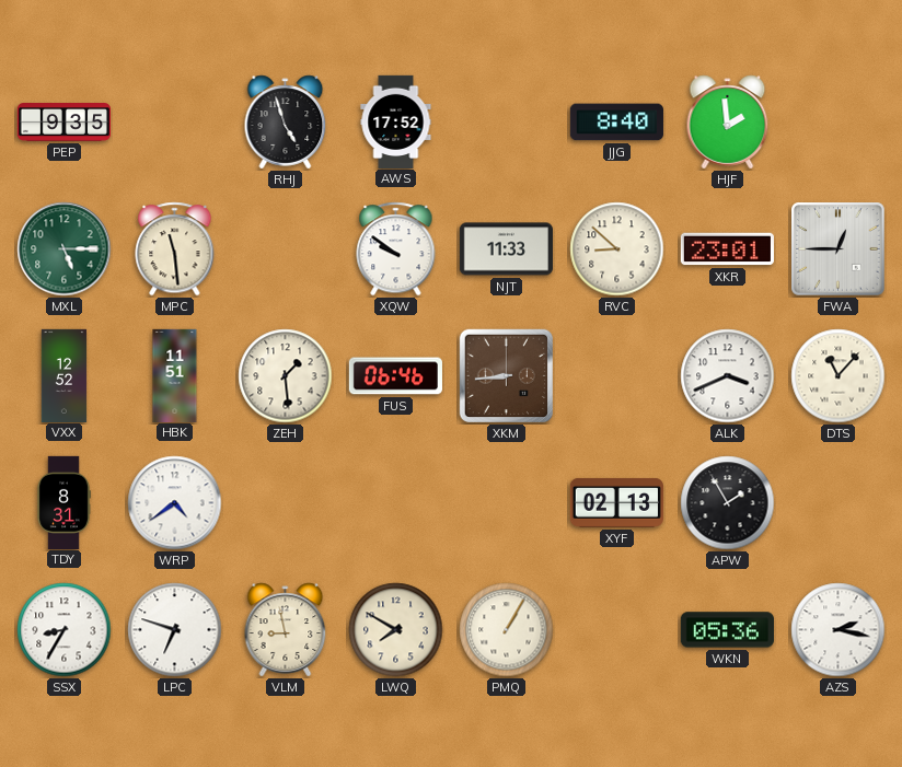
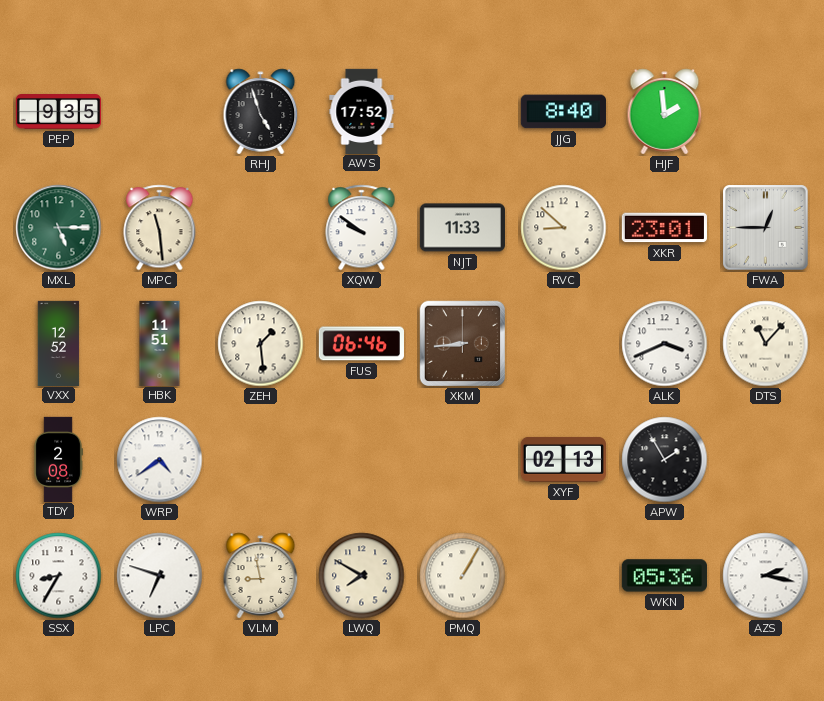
TDY: 8:31 -> 2:08
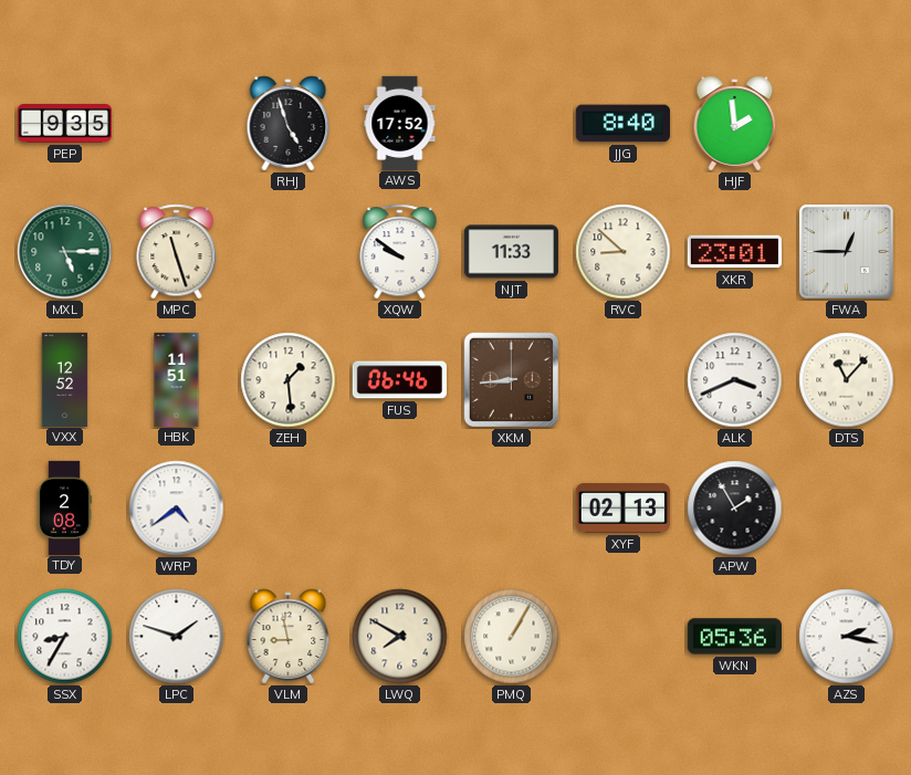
MPC: 11:29 -> 11:27
LPC: 6:48 -> 1:48
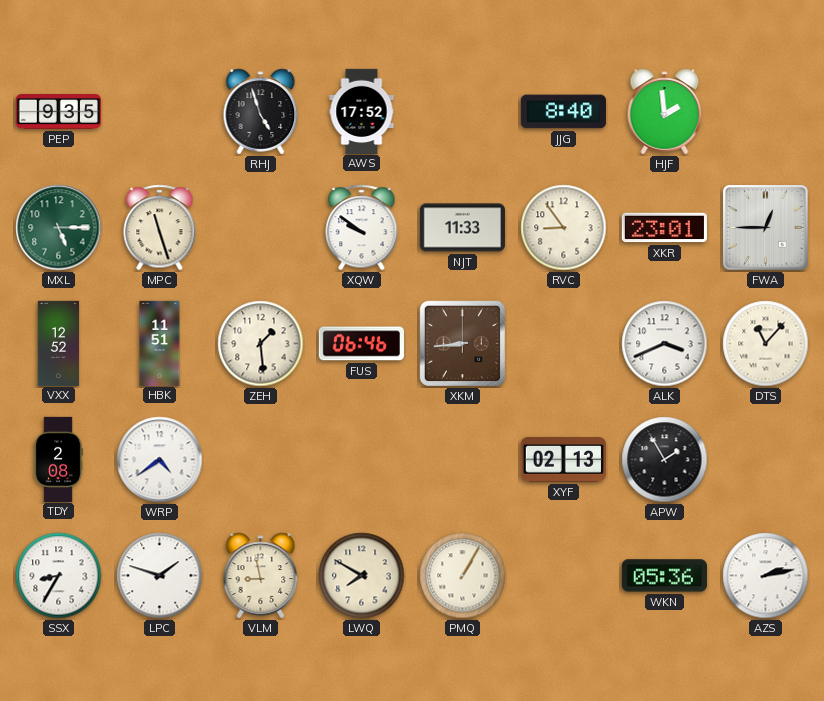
RVC: 8:52 -> 8:54
AZS: 2:17 -> 2:13
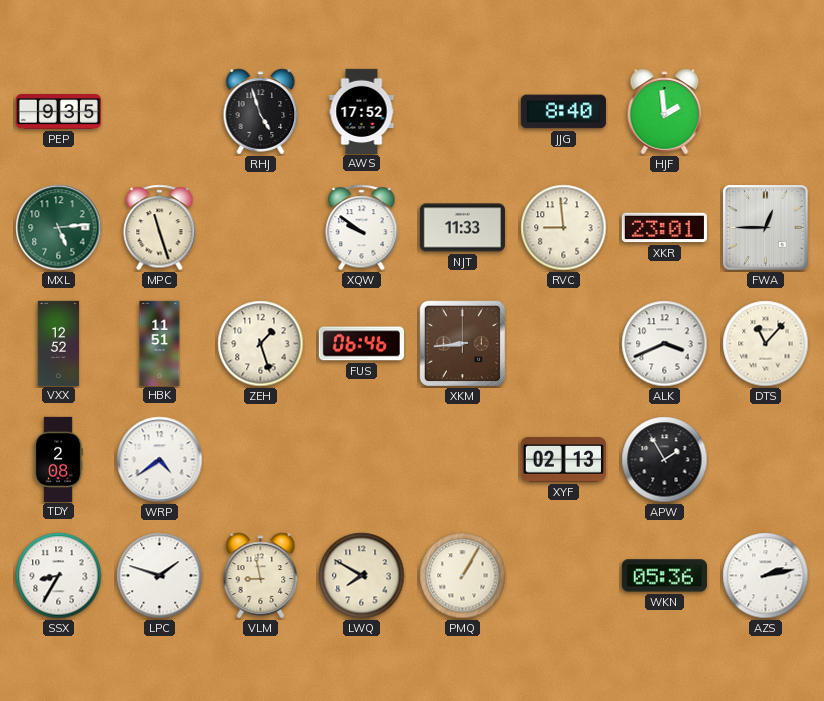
MXL: 5:15 -> 5:14
RVC: 8:54 -> 8:59
ZEH: 1:29 -> 1:27
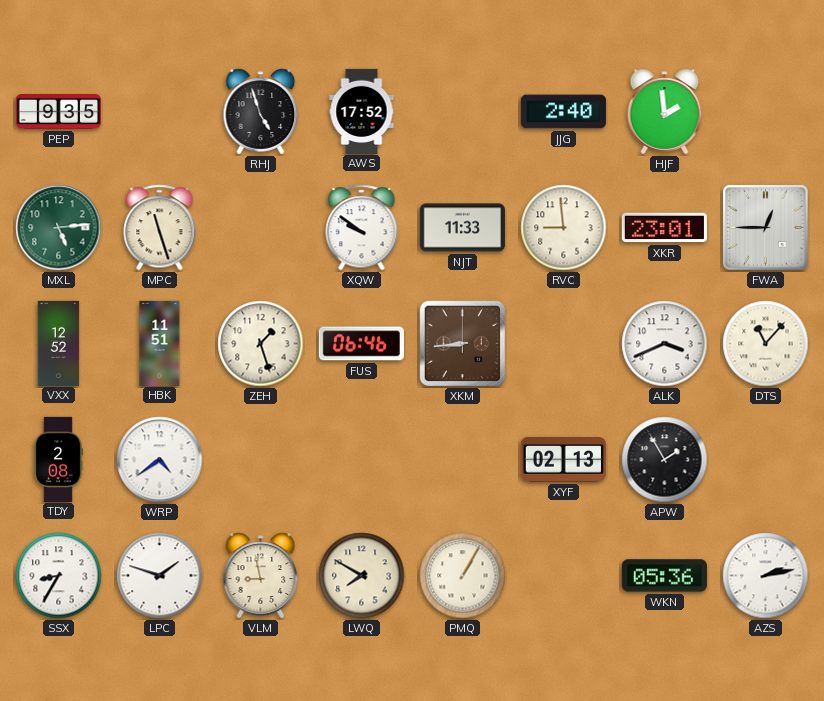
JJG: 8:40 -> 2:40
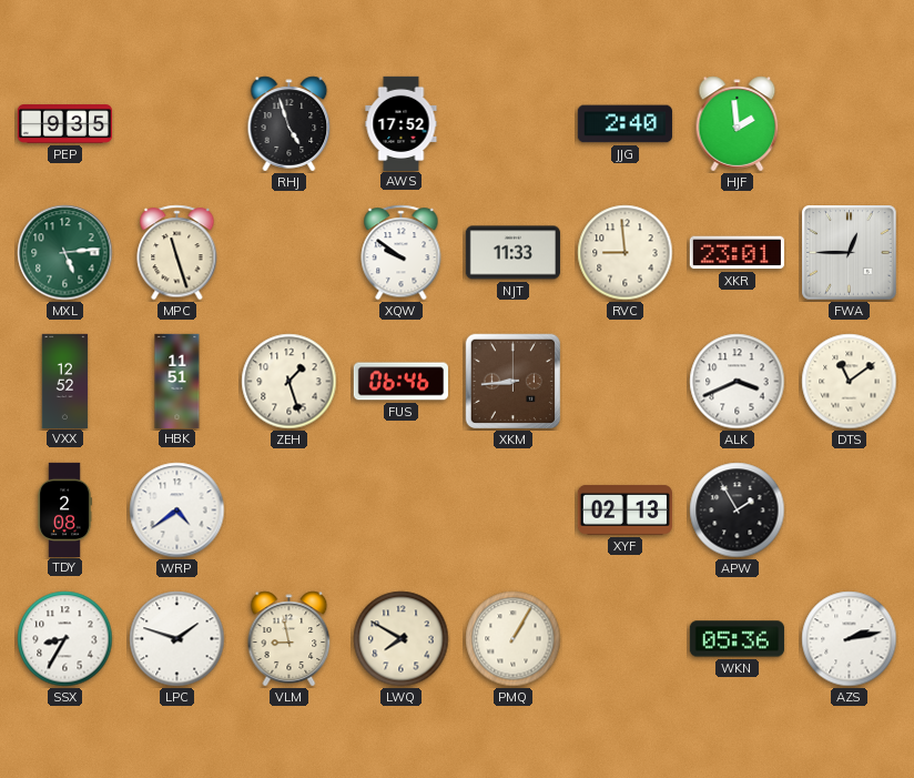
DTS: 11:07 -> 11:09
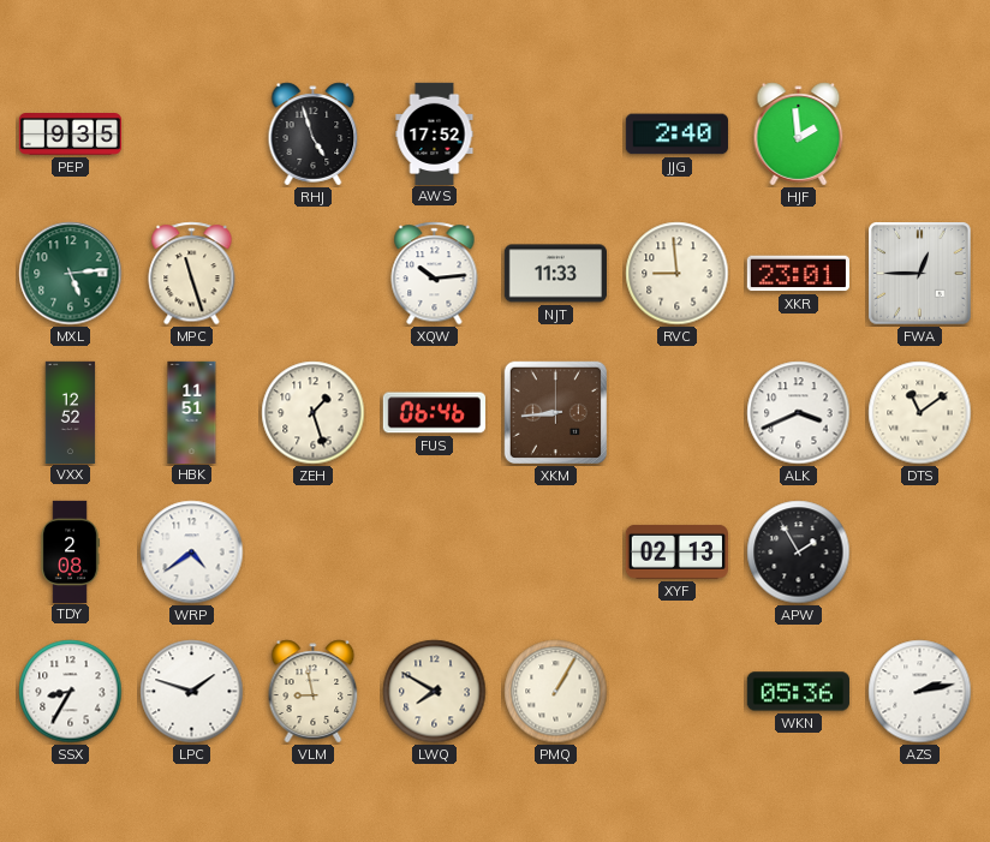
XQW: 9:51 -> 10:14
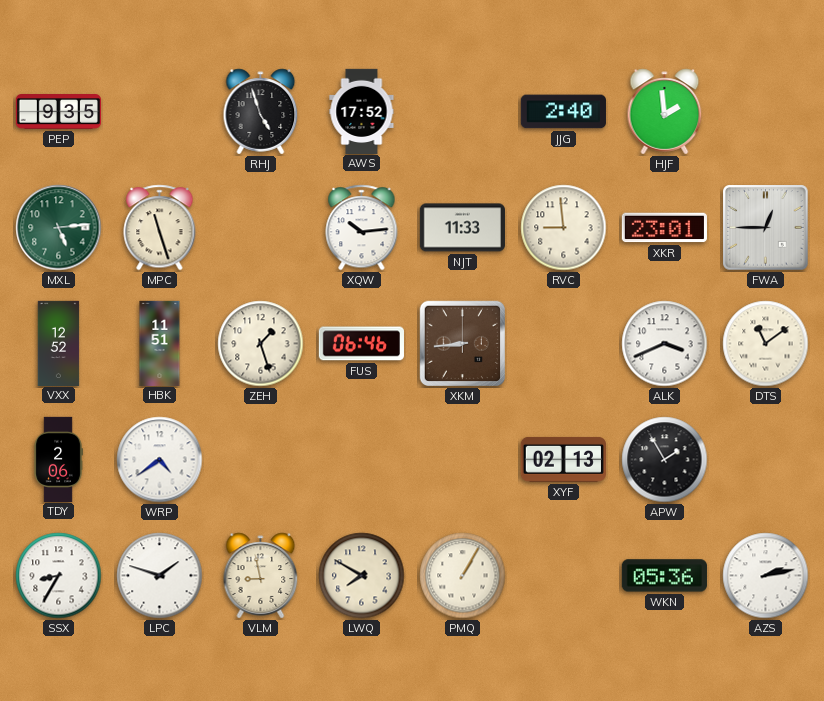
TDY: 2:08 -> 2:06
